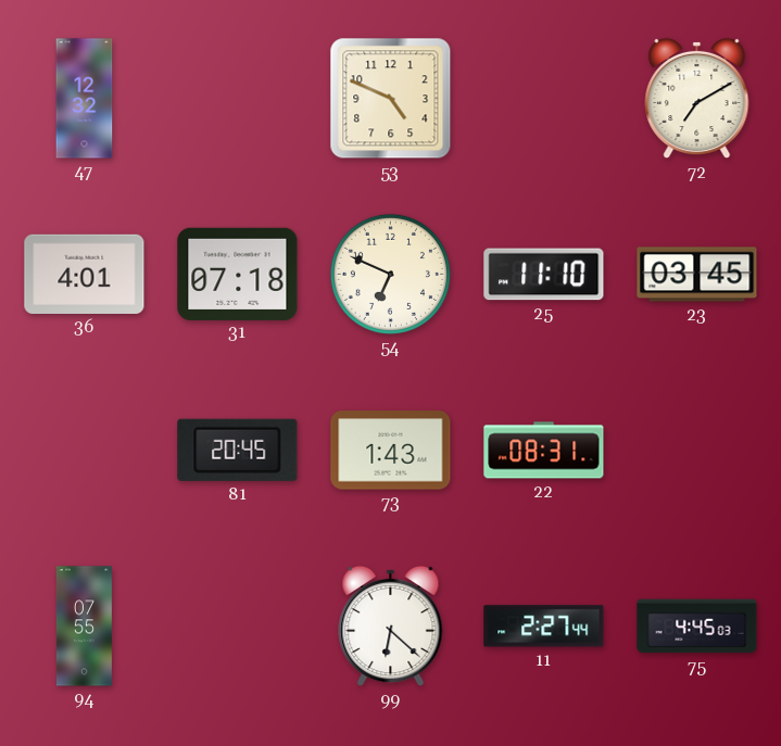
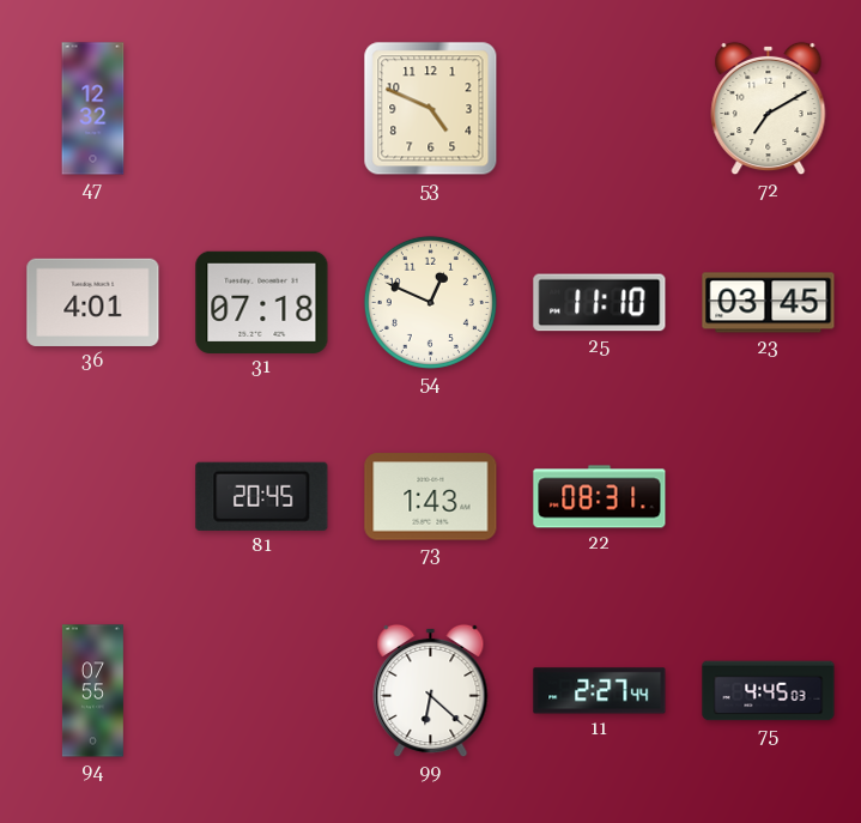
54: 6:49 -> 12:49
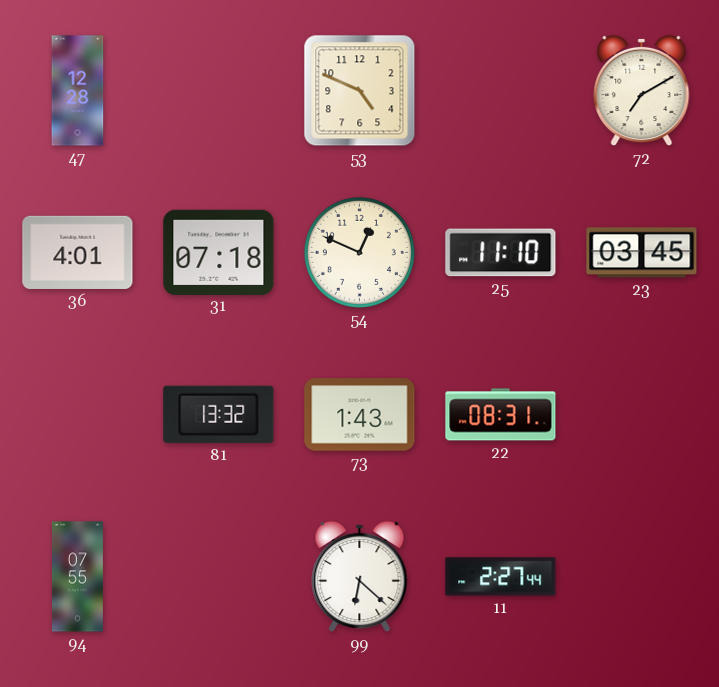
47: 12:32 -> 12:28
81: 20:45 -> 13:32
75: 4:45 -> none
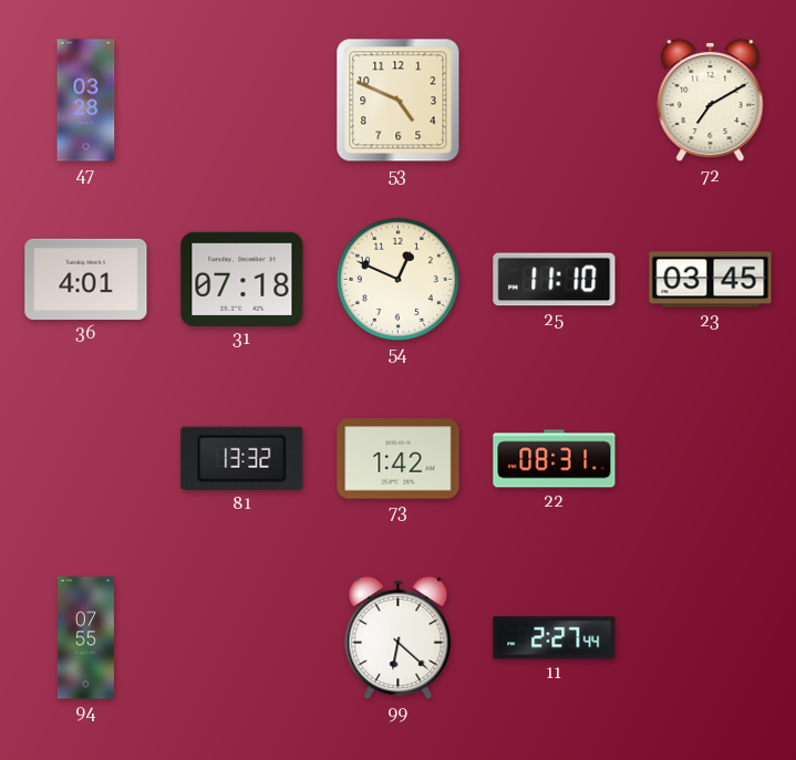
47: 12:28 -> 03:28
73: 1:43 -> 1:42
